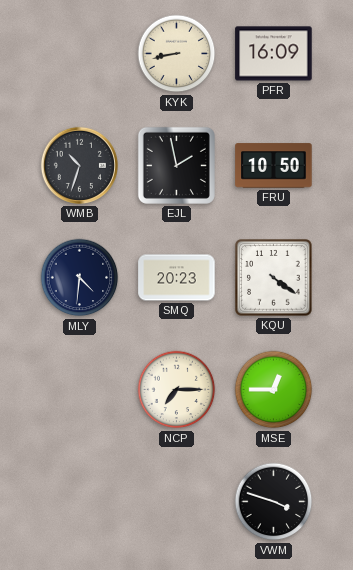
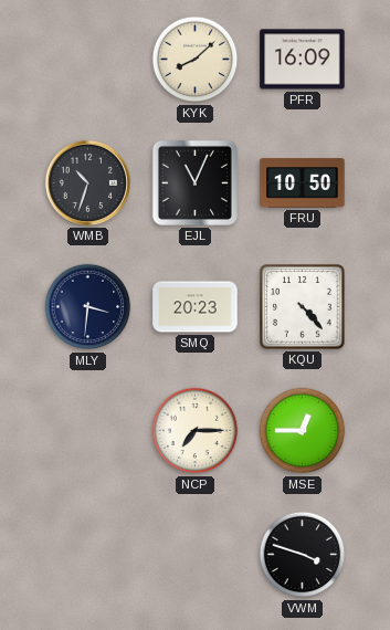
KYK: 8:43 -> 8:08
EJL: 1:58 -> 11:04
MLY: 4:31 -> 3:31
KQU: 4:21 -> 4:23
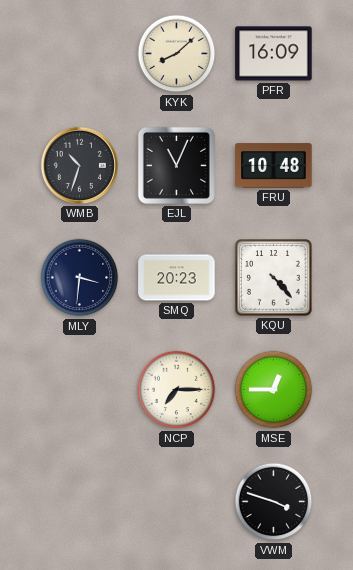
FRU: 10:50 -> 10:48
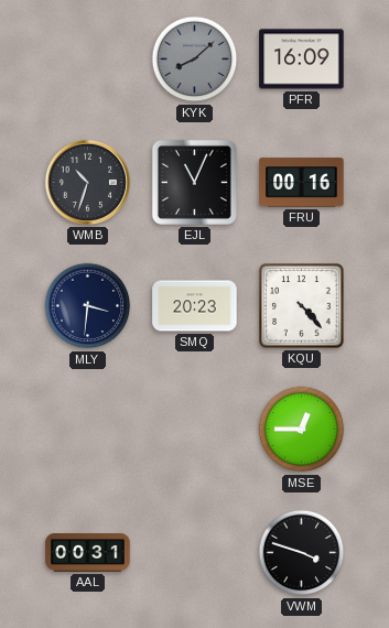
KYK dial: cream -> grey
FRU: 10:48 -> 00:16
NCP: 7:15 -> none
AAL: none -> 00:31
